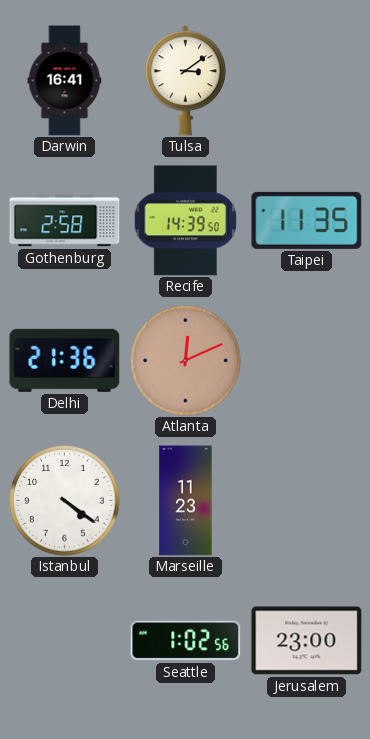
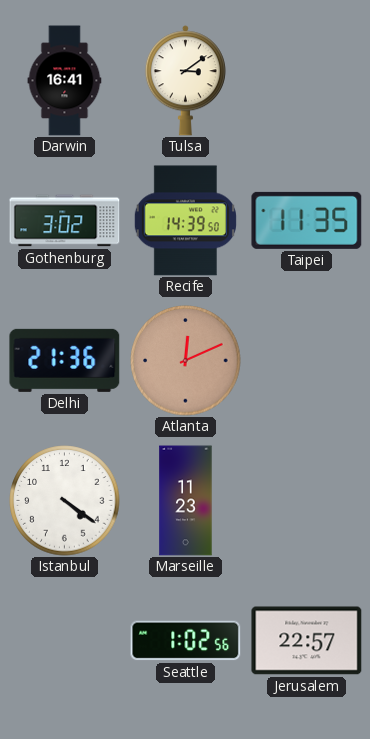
Gothenburg: 2:58 -> 3:02
Jerusalem: 23:00 -> 22:57
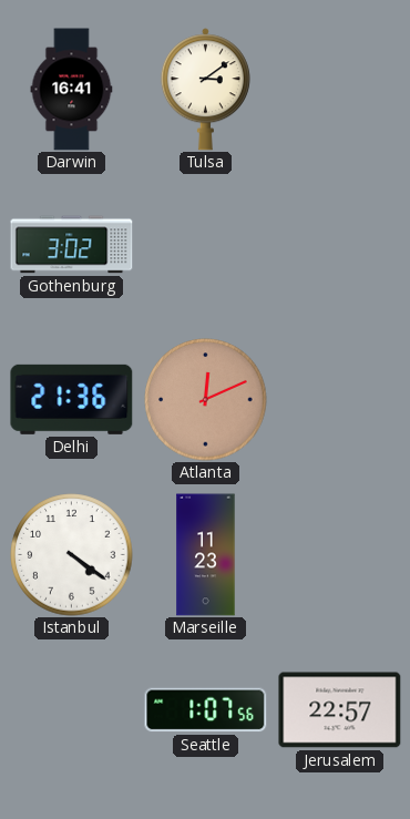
Recife: 14:39 -> none
Taipei: 11:35 -> none
Seattle: 1:02 -> 1:07
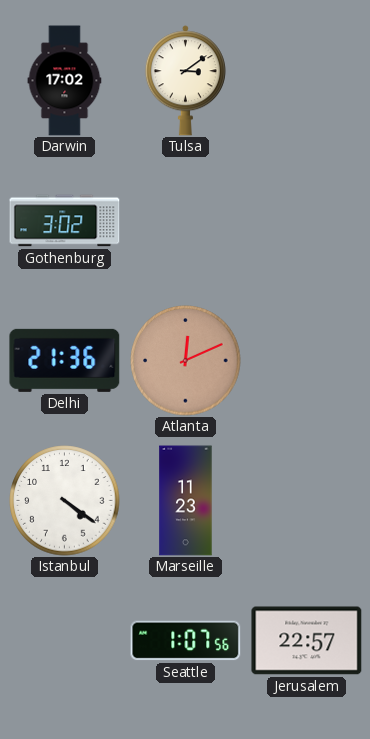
Darwin: 16:41 -> 17:02
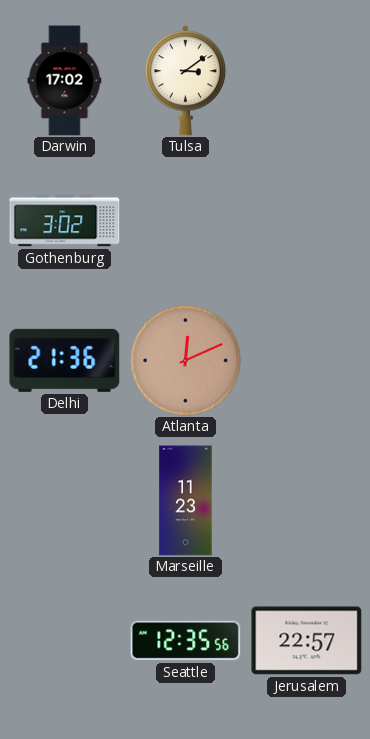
Istanbul: 4:21 -> none
Seattle: 1:07 -> 12:35
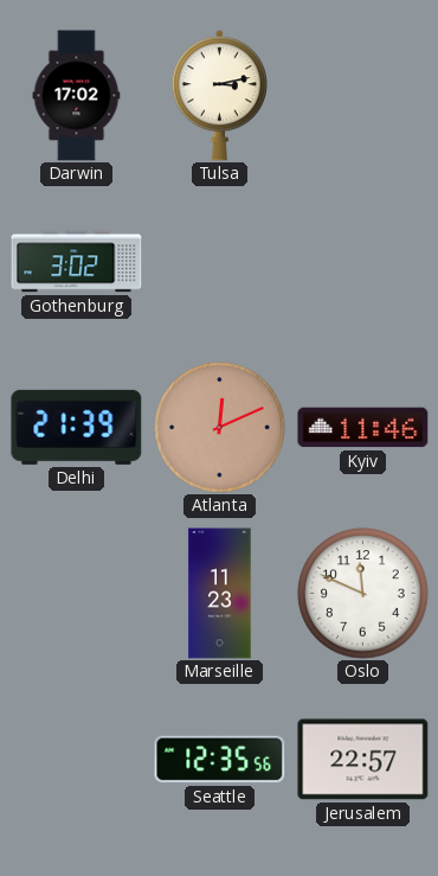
Tulsa: 3:09 -> 3:13
Delhi: 21:36 -> 21:39
Kyiv: none -> 11:46
Oslo: none -> 11:49
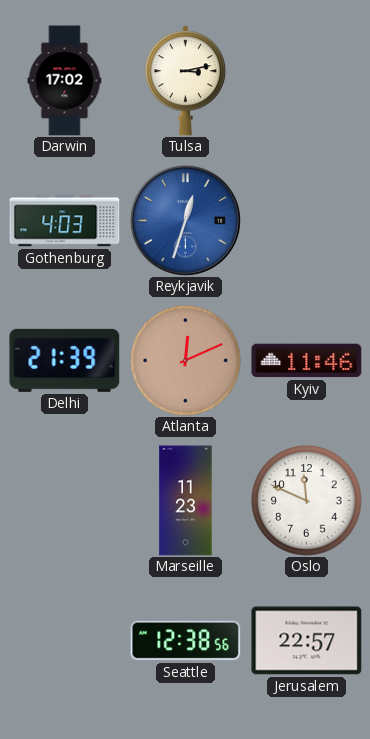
Gothenburg: 3:02 -> 4:03
Reykjavik: none -> 12:33
Seattle: 12:35 -> 12:38
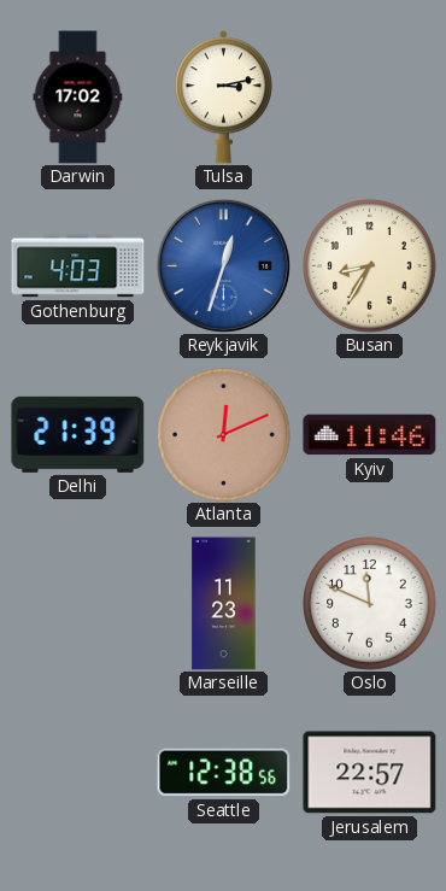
Busan: none -> 8:35
